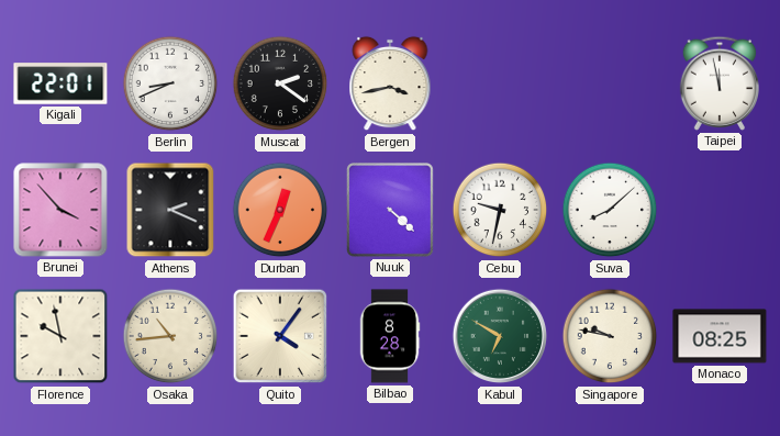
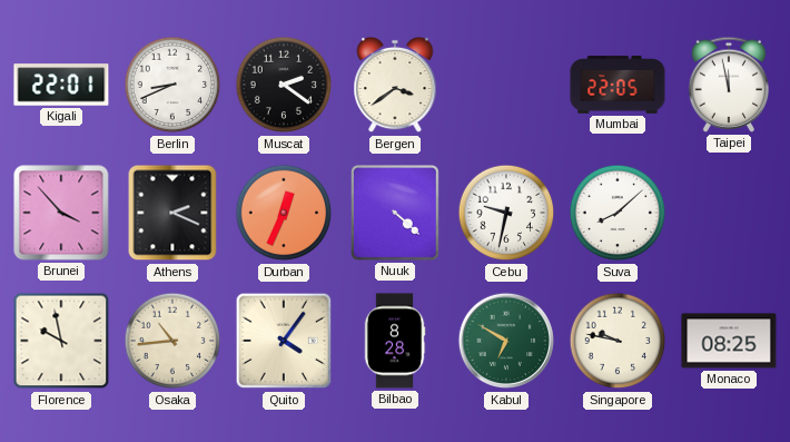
Bergen: 3:43 -> 3:39
Mumbai: none -> 22:05
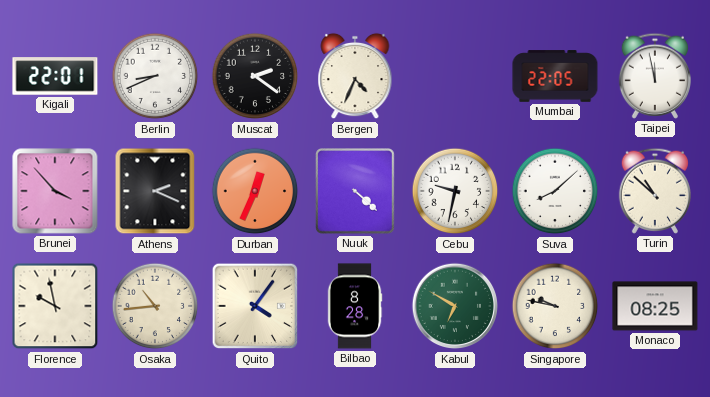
Bergen: 3:39 -> 4:34
Turin: none -> 10:52
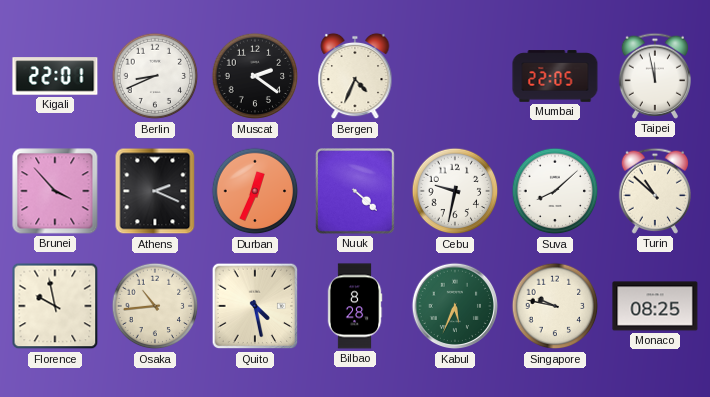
Quito: 4:06 -> 4:28
Kabul: 6:50 -> 5:34
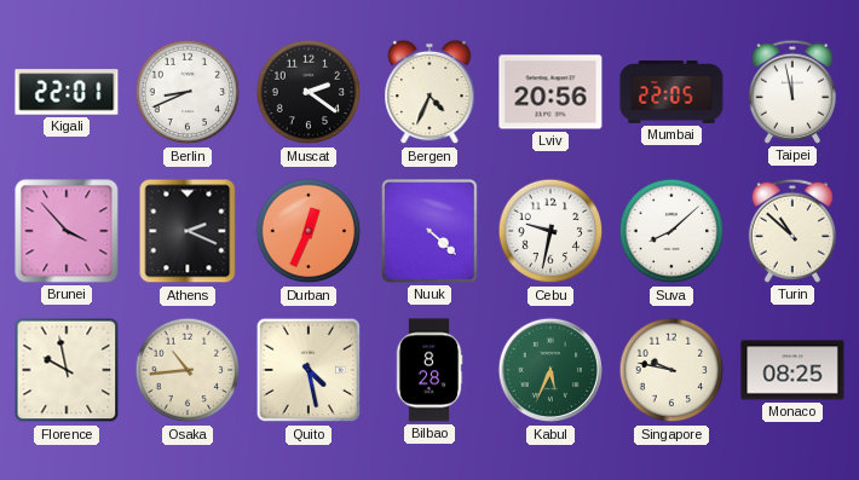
Lviv: none -> 20:56
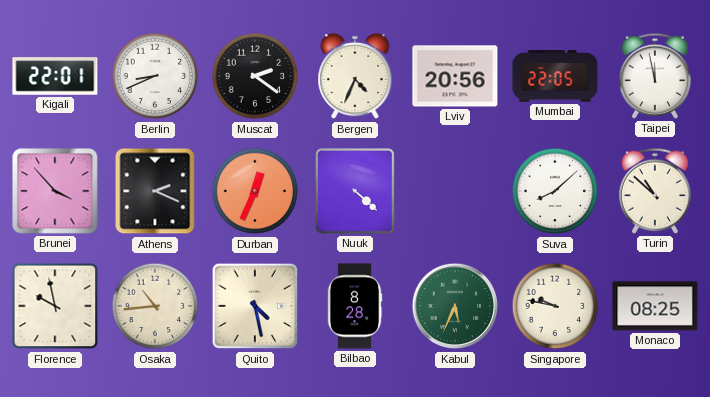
Cebu: 9:32 -> none
